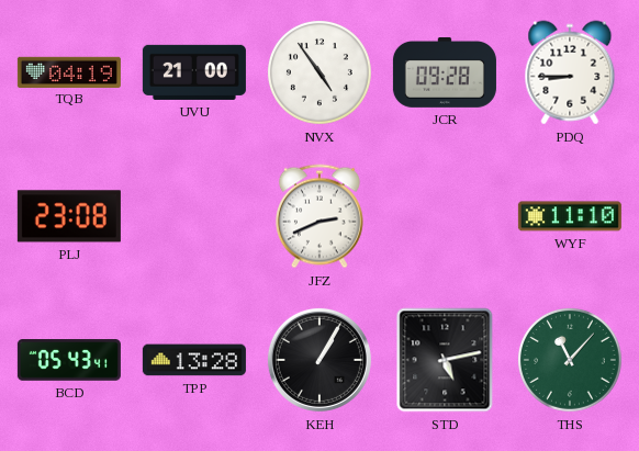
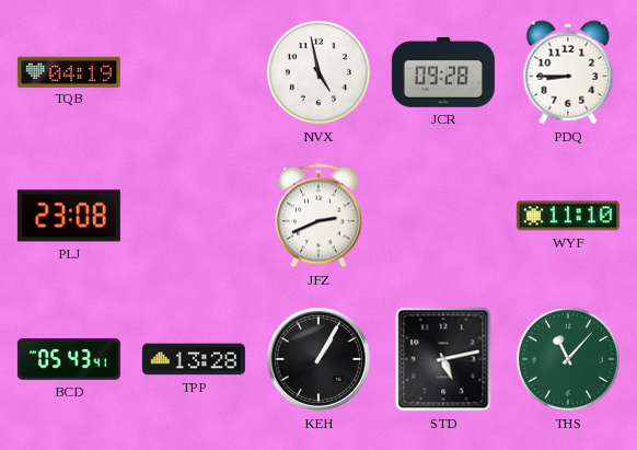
UVU: 21:00 -> none
NVX: 4:54 -> 4:58
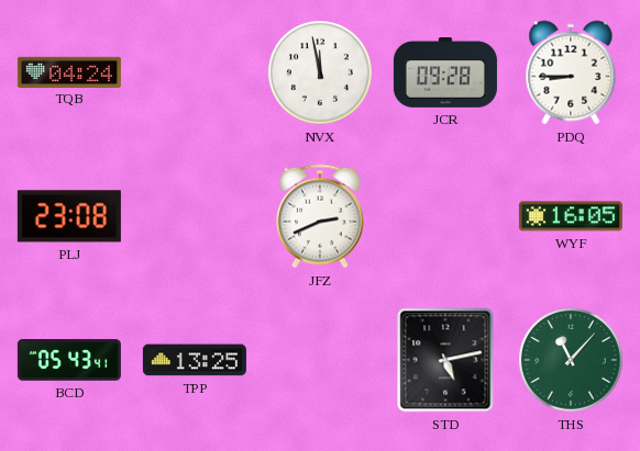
TQB: 04:19 -> 04:24
NVX: 4:58 -> 11:58
WYF: 11:10 -> 16:05
TPP: 13:28 -> 13:25
KEH: 1:05 -> none
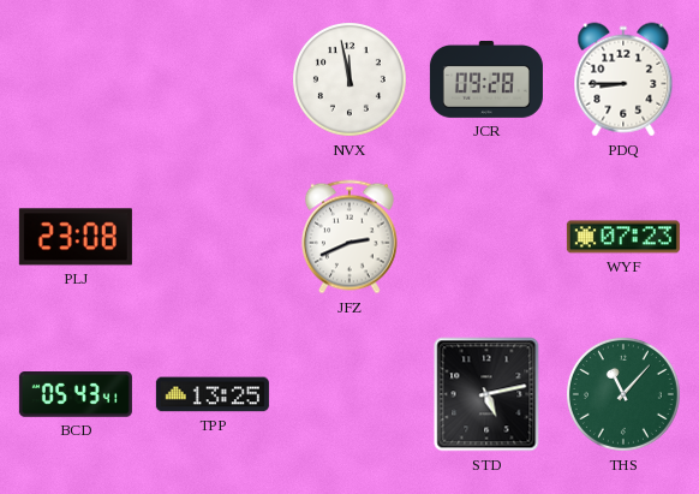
TQB: 04:24 -> none
WYF: 16:05 -> 07:23
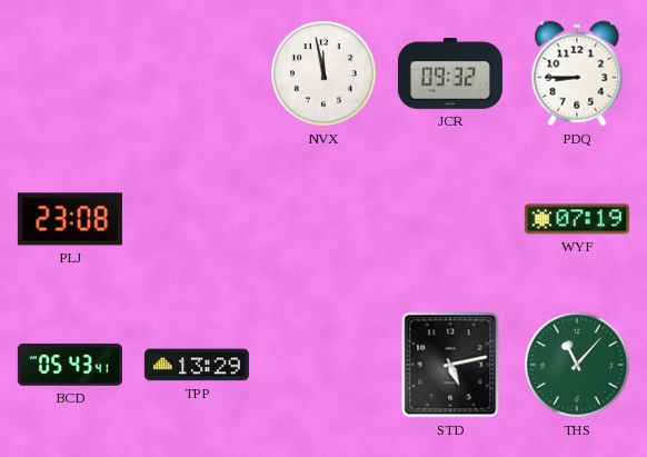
JCR: 09:28 -> 09:32
JFZ: 2:41 -> none
WYF: 07:23 -> 07:19
TPP: 13:25 -> 13:29
